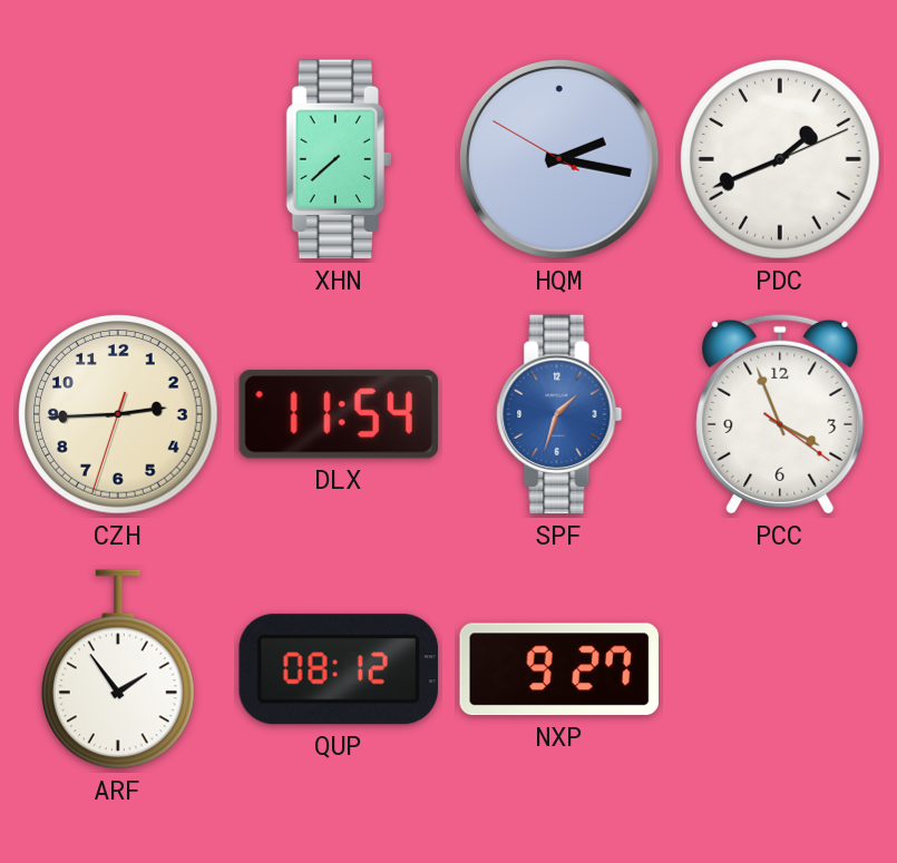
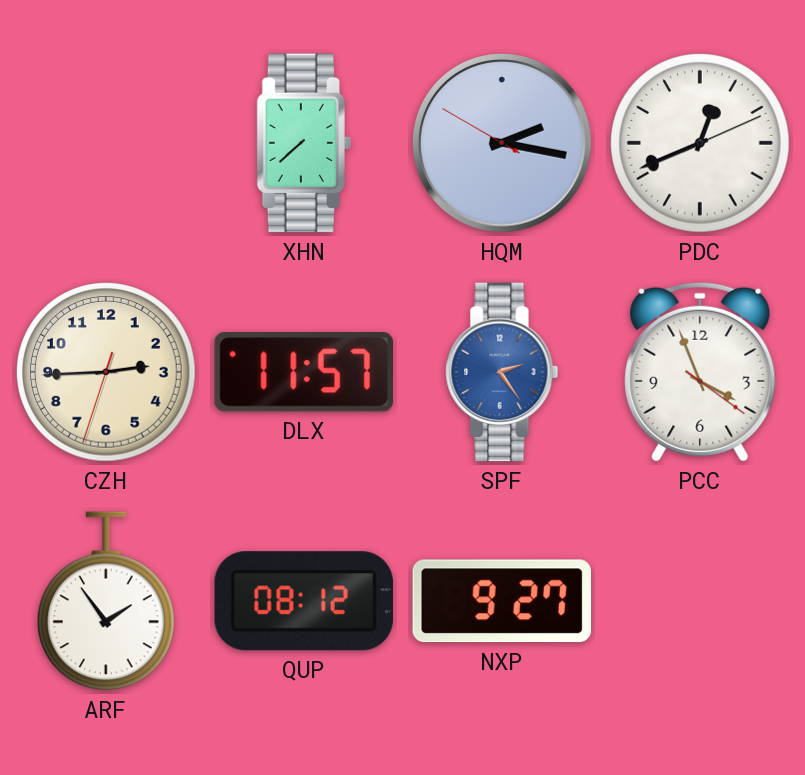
PDC: 1:41 -> 12:41
DLX: 11:54 -> 11:57
SPF: 1:33 -> 2:24
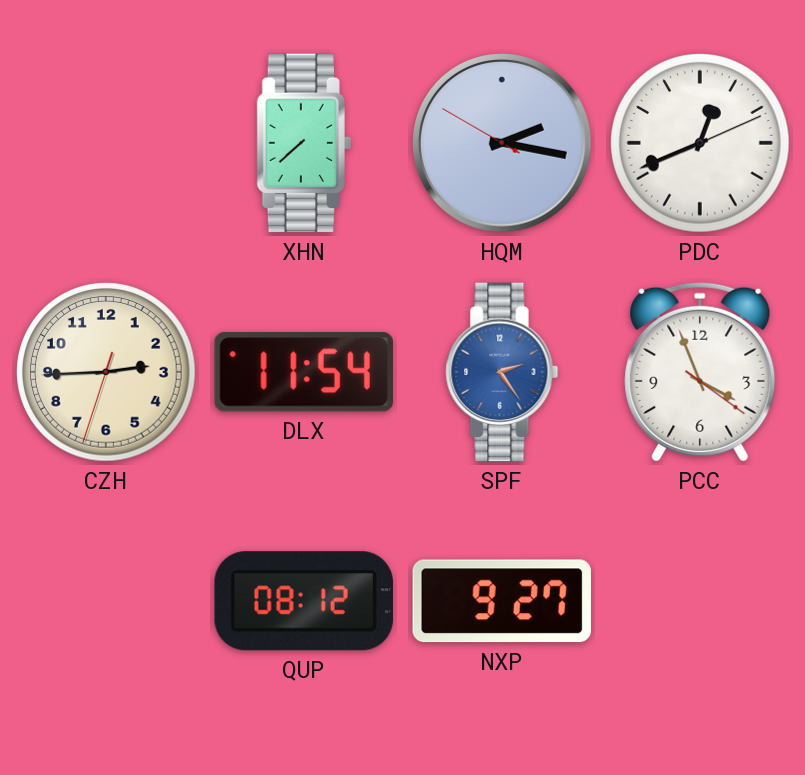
DLX: 11:57 -> 11:54
ARF: 1:54 -> none
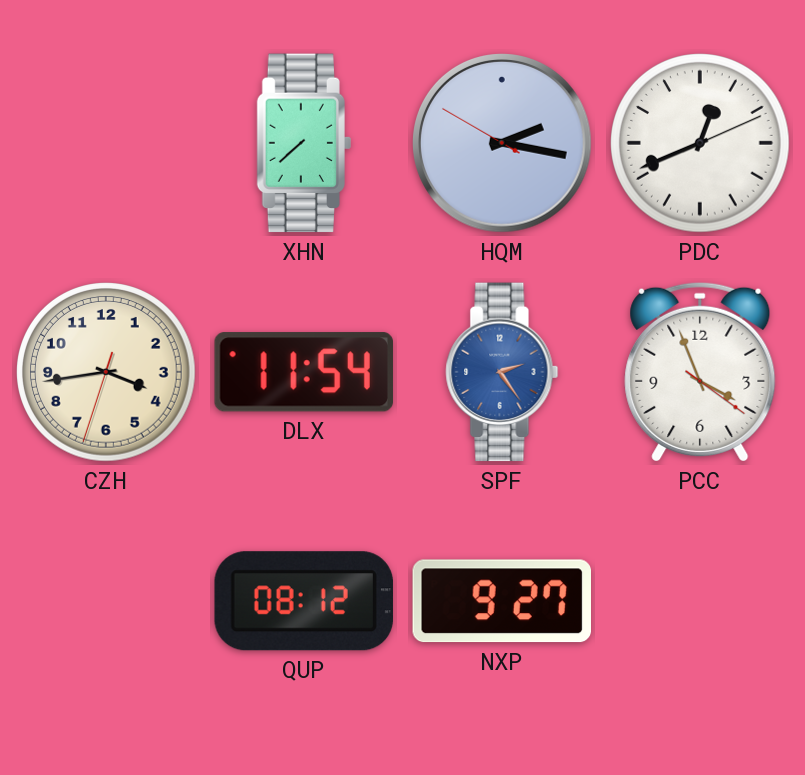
CZH: 2:44 -> 3:43
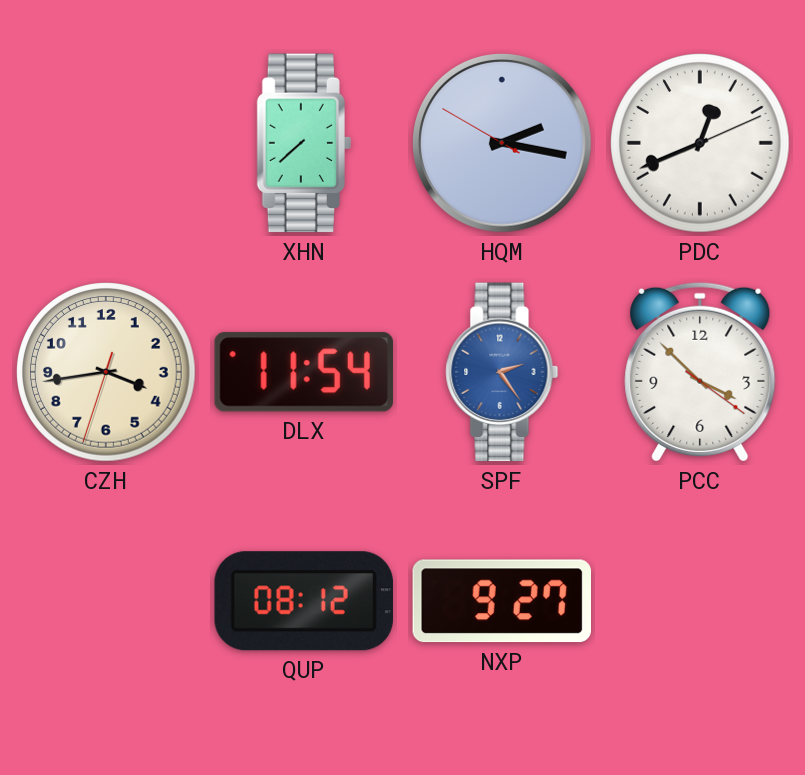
PCC: 3:56 -> 3:52
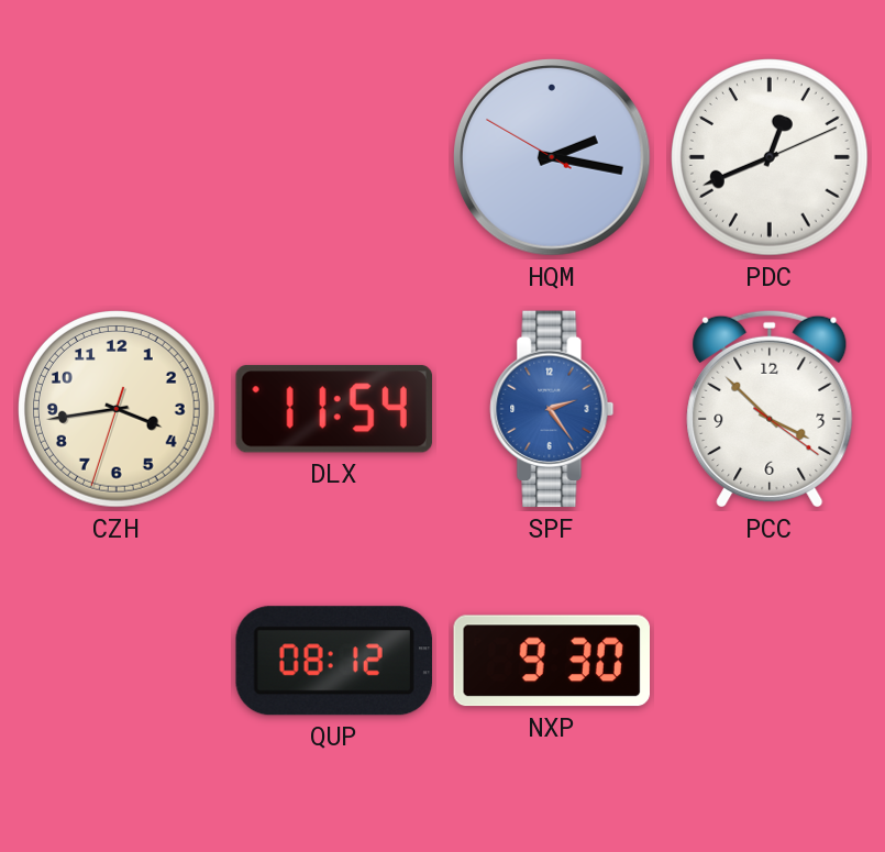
XHN: 7:38 -> none
NXP: 9:27 -> 9:30
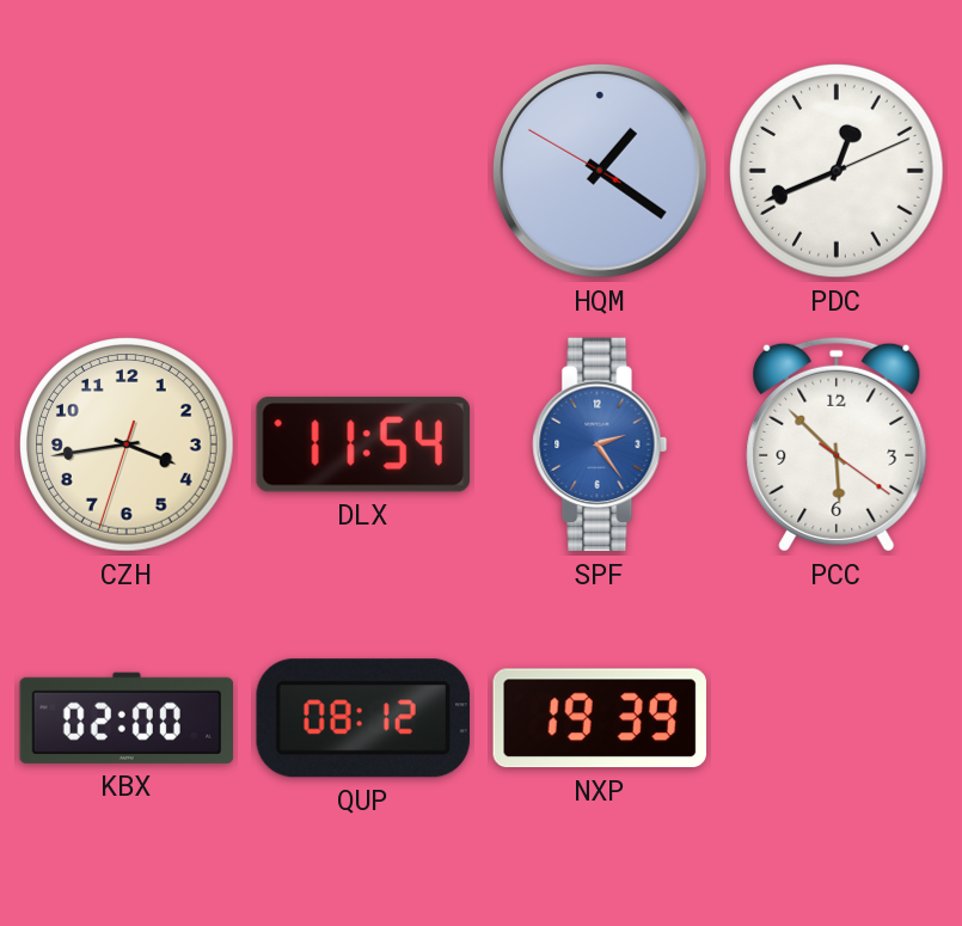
HQM: 2:16 -> 1:20
PCC: 3:52 -> 5:52
KBX: none -> 02:00
NXP: 9:30 -> 19:39
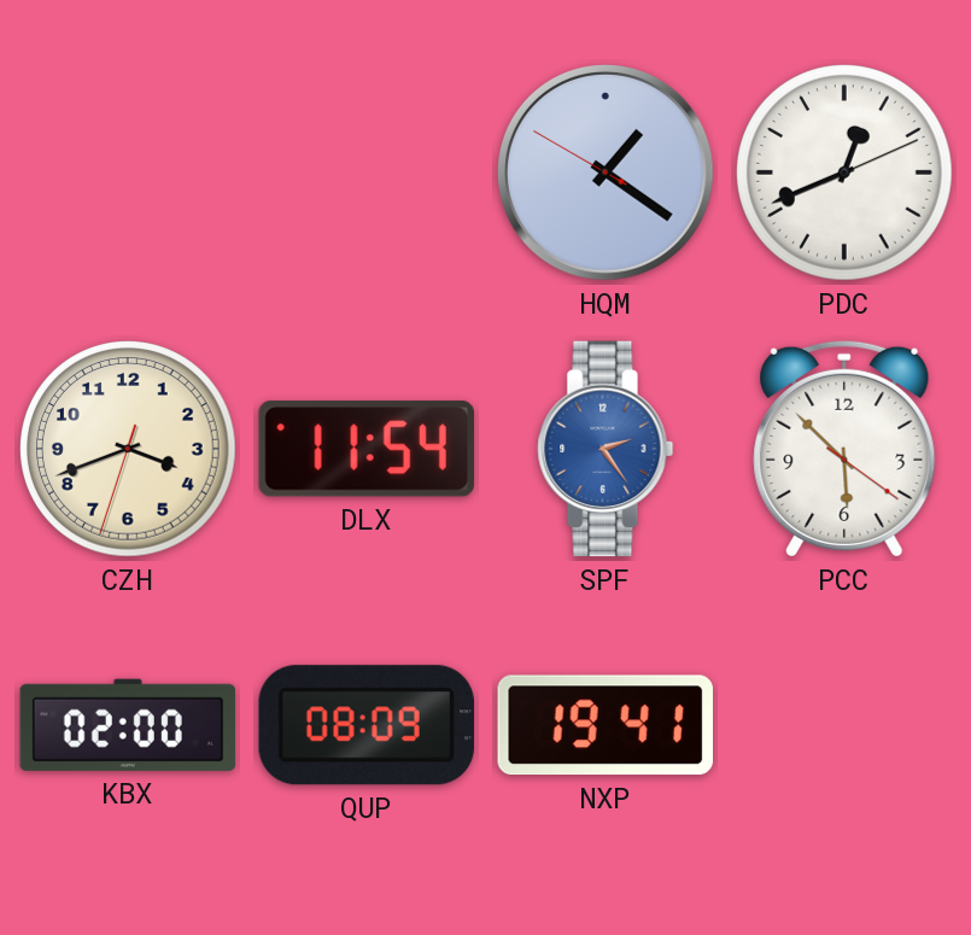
CZH: 3:43 -> 3:41
QUP: 08:12 -> 08:09
NXP: 19:39 -> 19:41
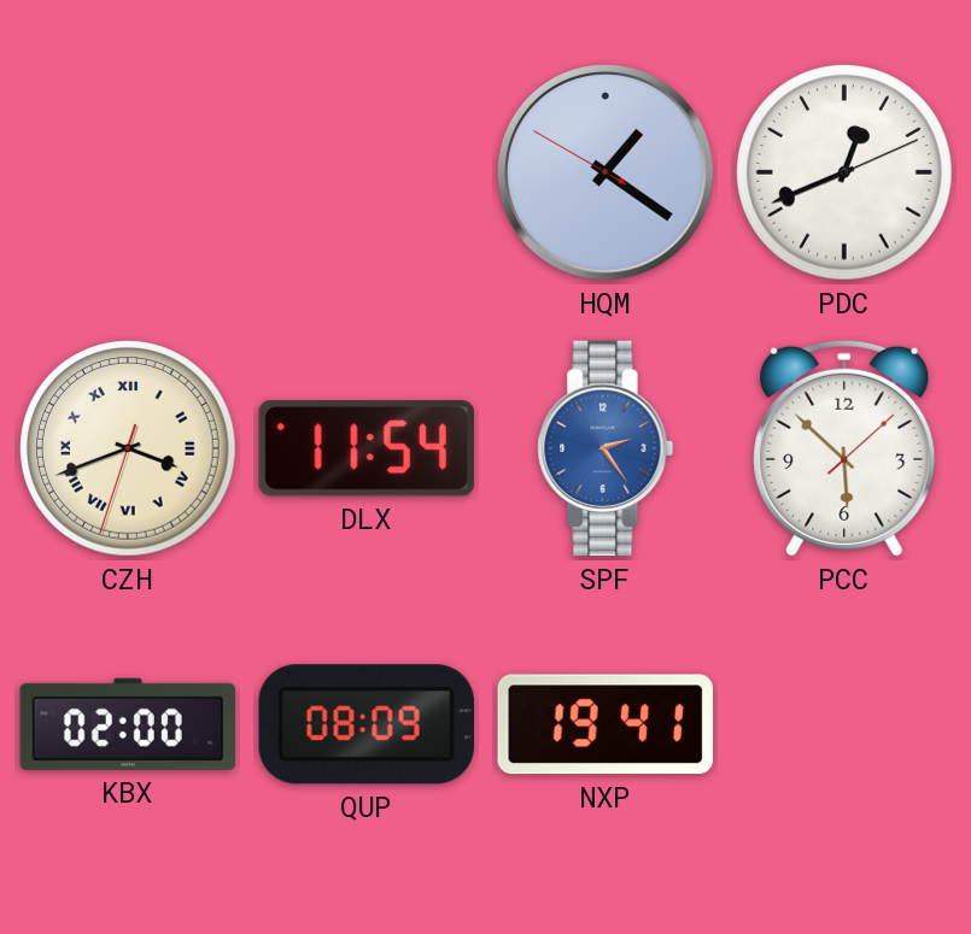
CZH numerals: Arabic -> Roman
PCC: 5:52:21 -> 5:52:08
